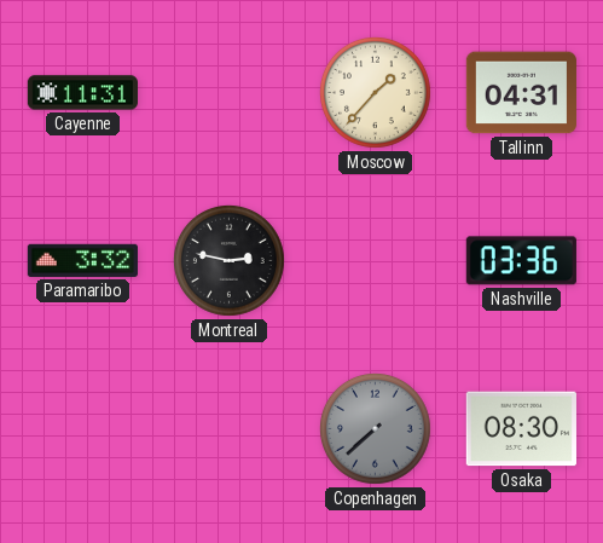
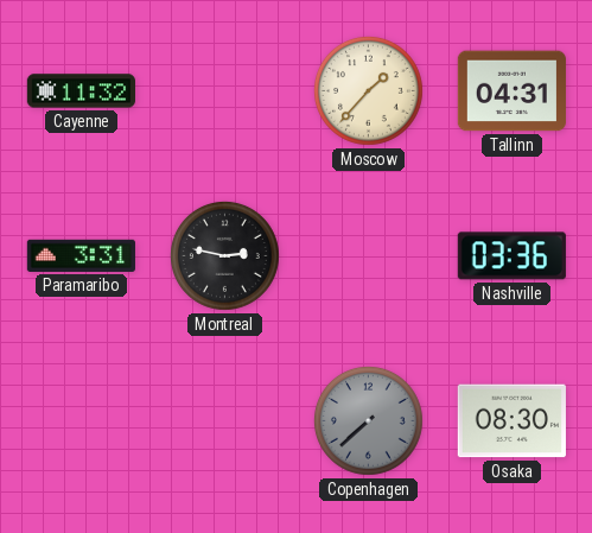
Cayenne: 11:31 -> 11:32
Paramaribo: 3:32 -> 3:31
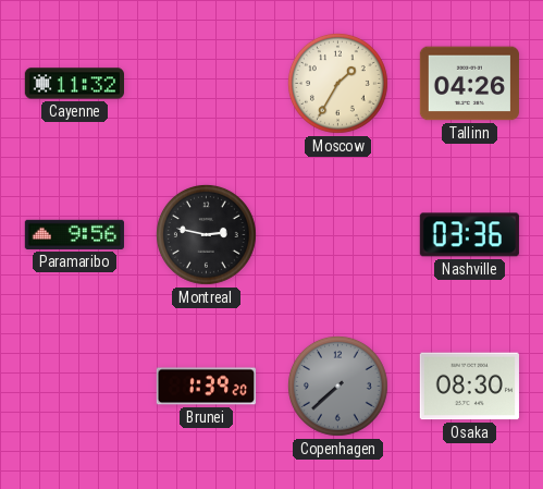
Moscow: 1:37 -> 1:35
Tallinn: 04:31 -> 04:26
Paramaribo: 3:31 -> 9:56
Brunei: none -> 1:39
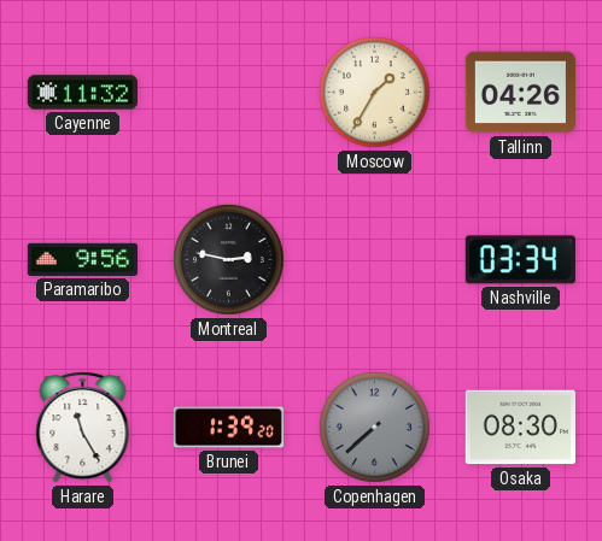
Nashville: 03:36 -> 03:34
Harare: none -> 11:25
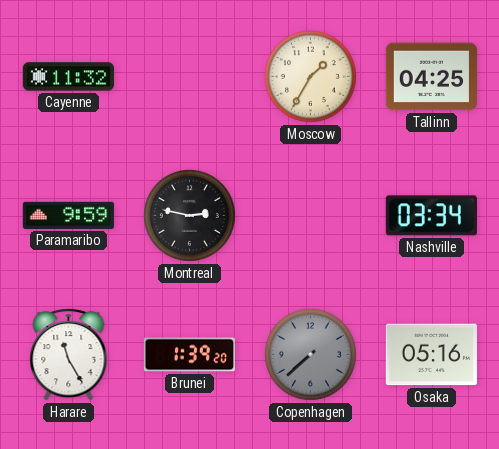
Tallinn: 04:26 -> 04:25
Paramaribo: 9:56 -> 9:59
Osaka: 08:30 -> 05:16
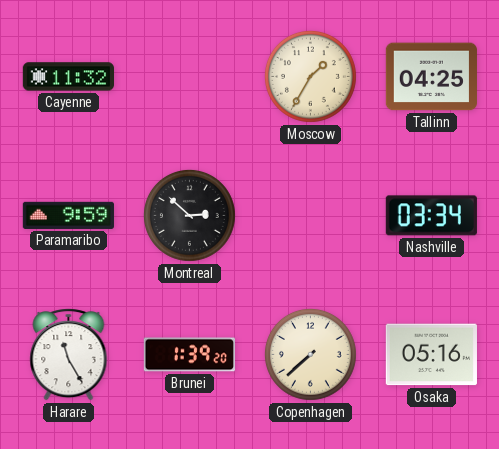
Montreal: 2:47 -> 2:52
Copenhagen dial: grey -> cream
